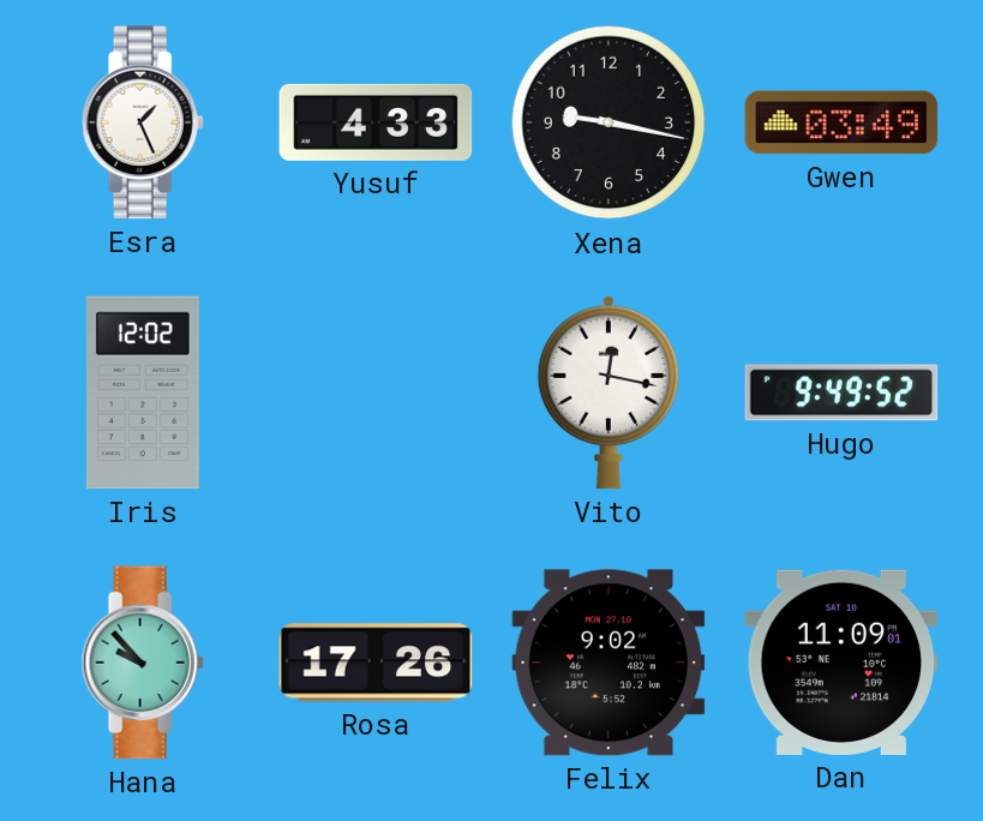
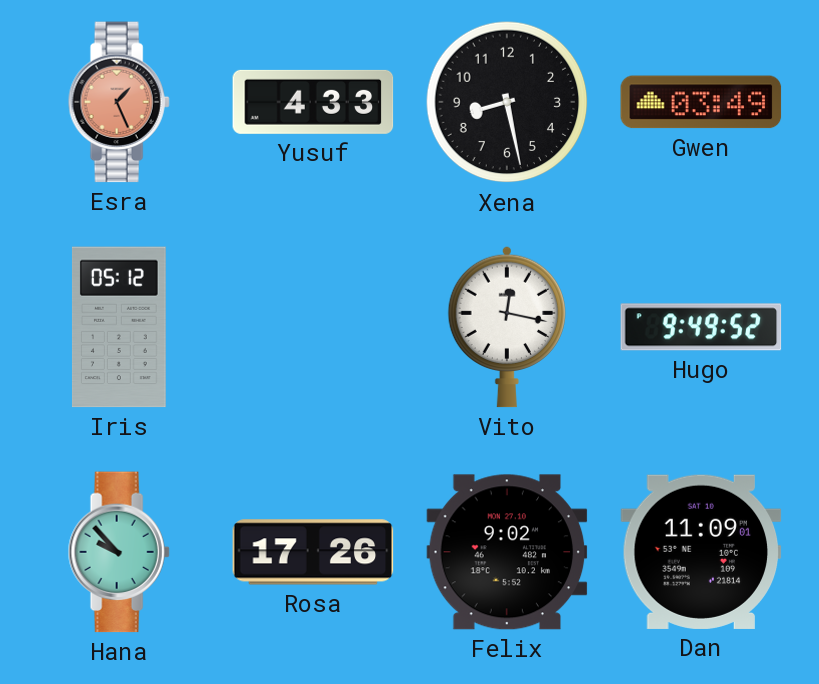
Esra dial: white -> salmon
Xena: 9:17 -> 8:28
Iris: 12:02 -> 05:12
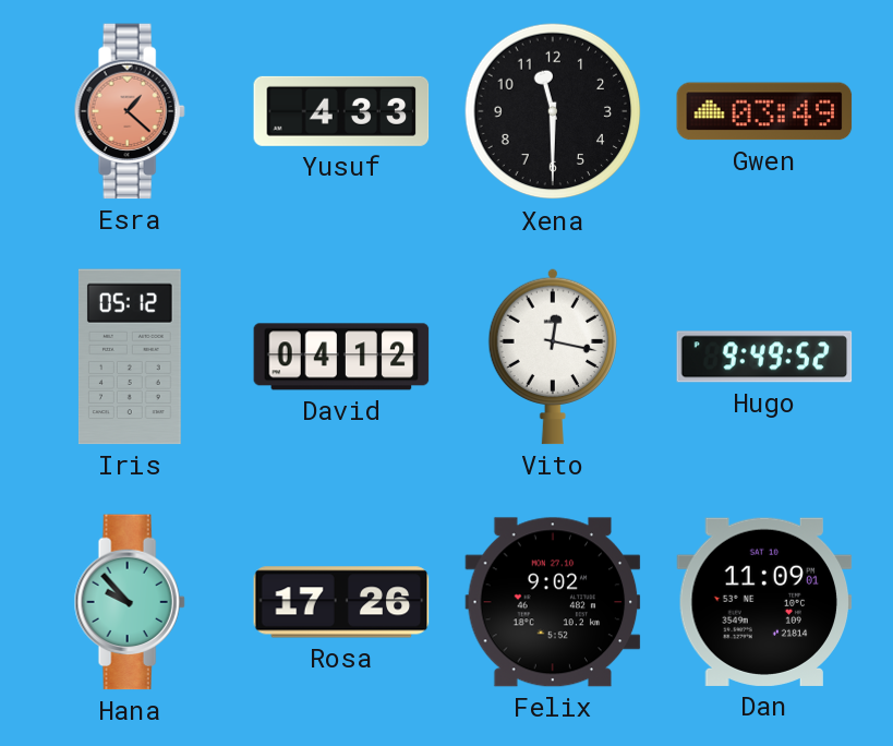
Esra: 1:26 -> 1:22
Xena: 8:28 -> 11:30
David: none -> 04:12
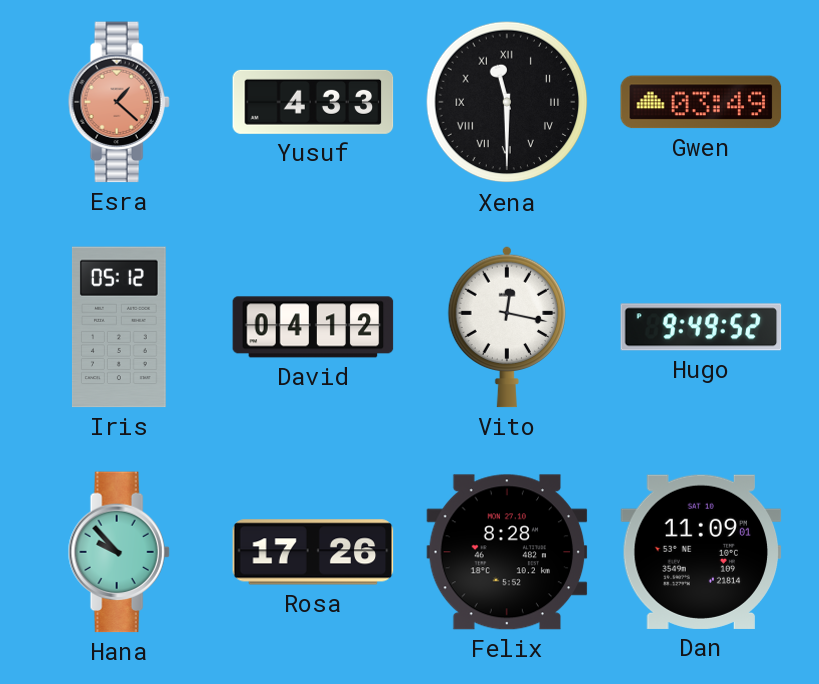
Xena numerals: Arabic -> Roman
Felix: 9:02 -> 8:28
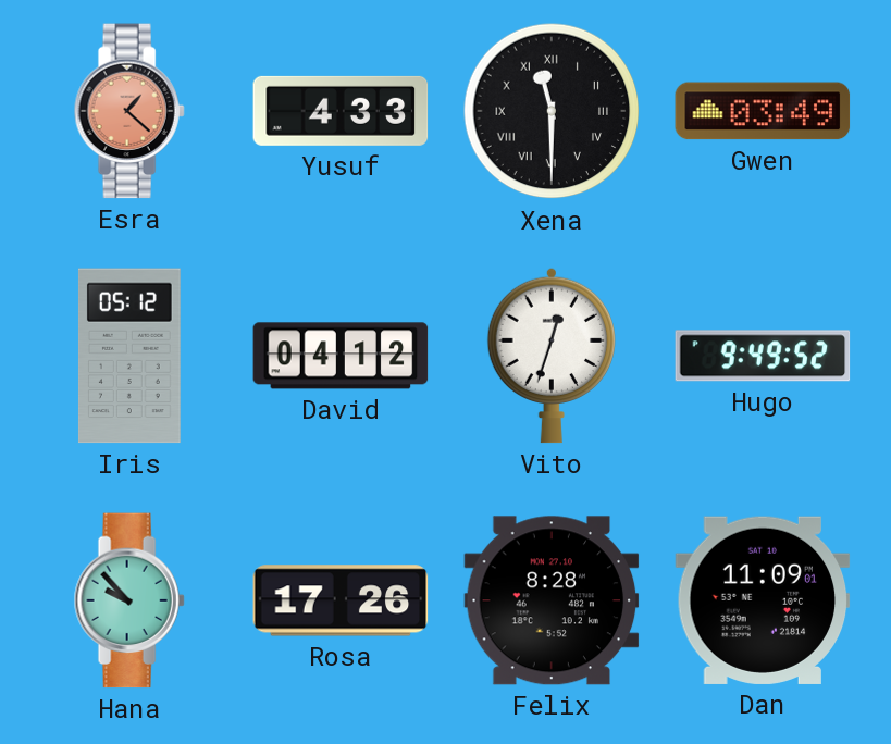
Vito: 12:17 -> 12:33
